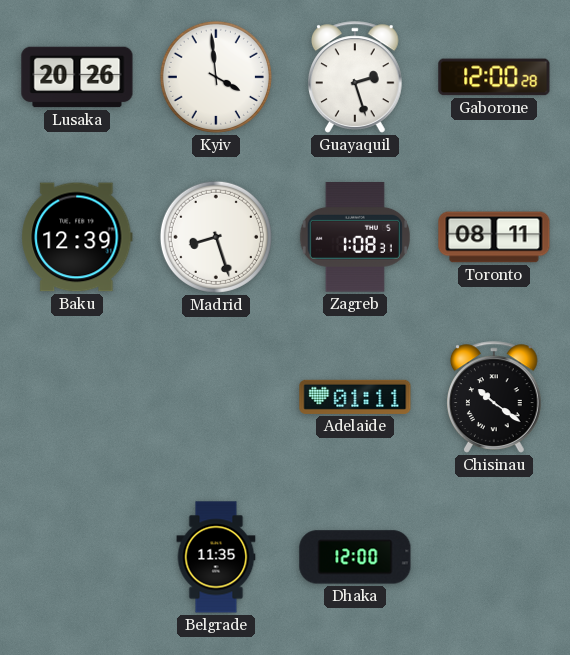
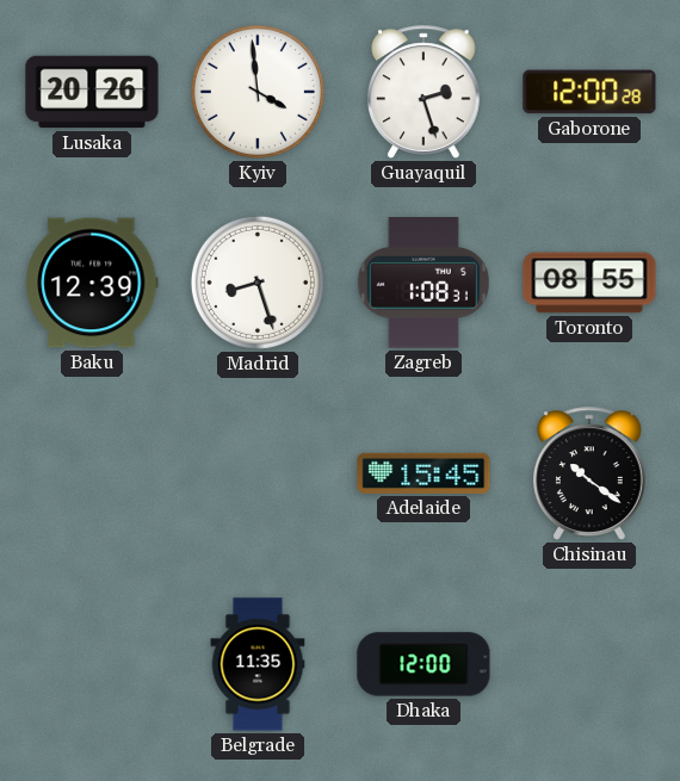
Toronto: 08:11 -> 08:55
Adelaide: 01:11 -> 15:45
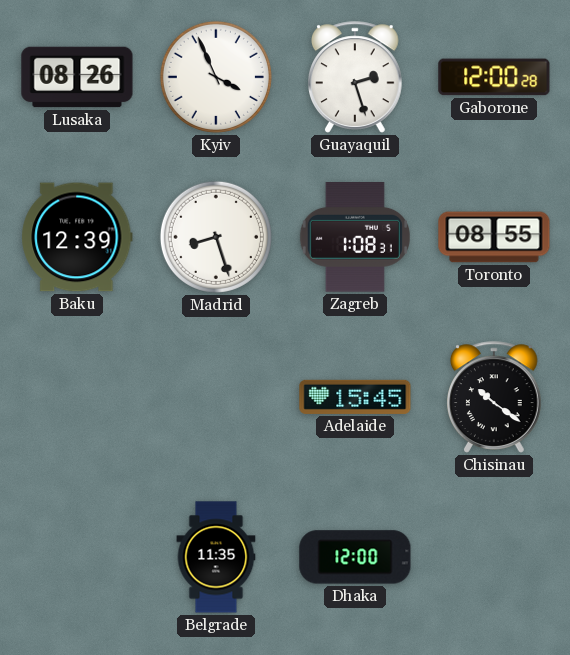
Lusaka: 20:26 -> 08:26
Kyiv: 3:59 -> 3:56
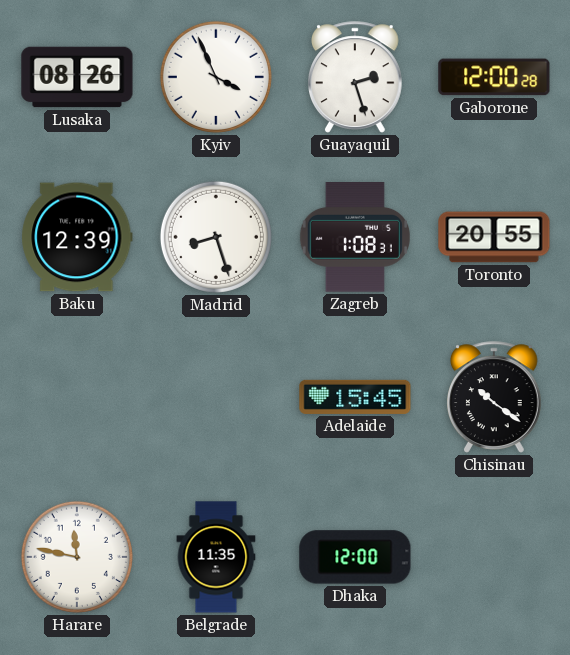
Toronto: 08:55 -> 20:55
Harare: none -> 11:47
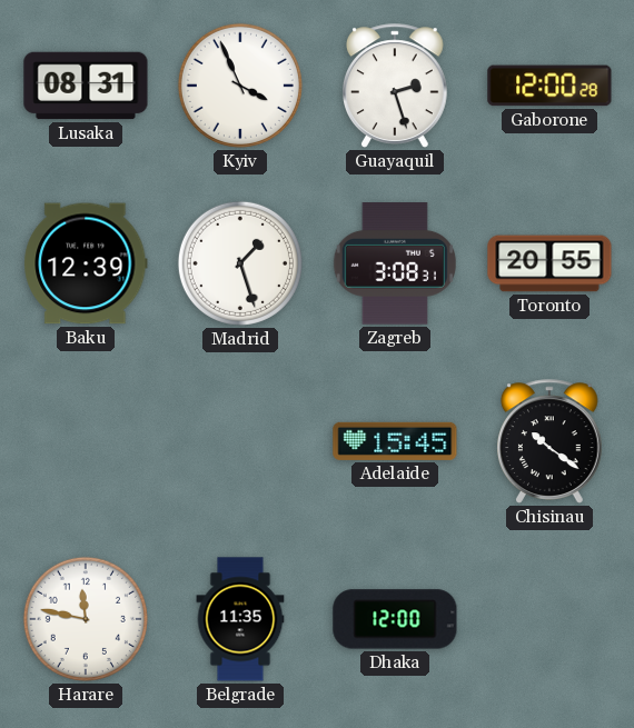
Lusaka: 08:26 -> 08:31
Madrid: 8:27 -> 1:27
Zagreb: 1:08 -> 3:08
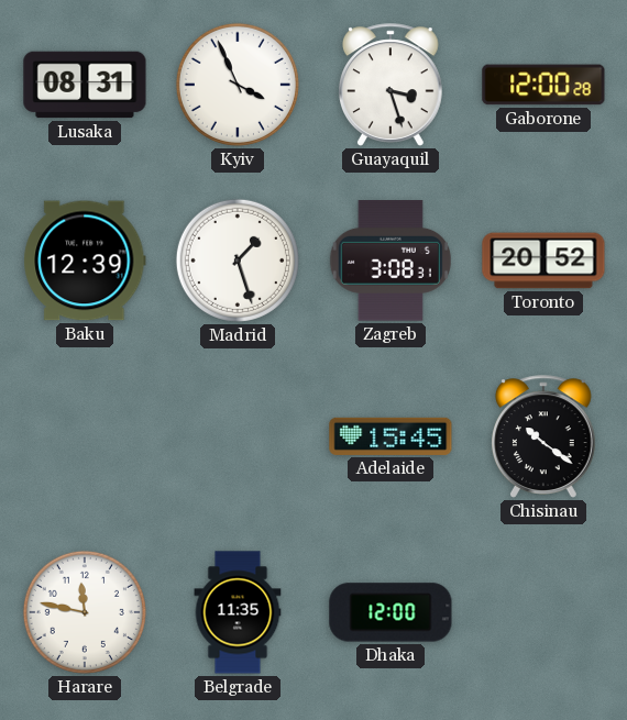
Guayaquil: 2:27 -> 3:27
Toronto: 20:55 -> 20:52
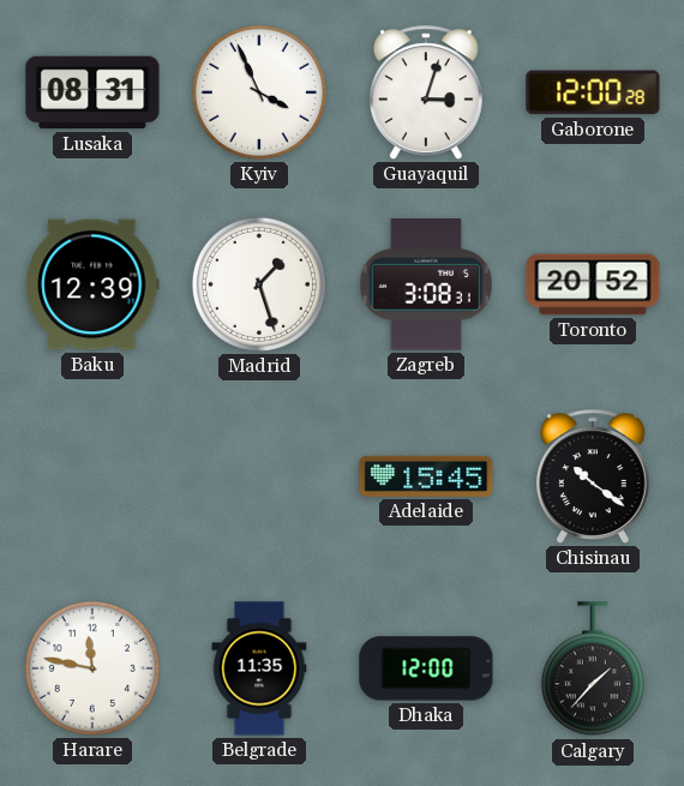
Guayaquil: 3:27 -> 3:03
Calgary: none -> 1:37
